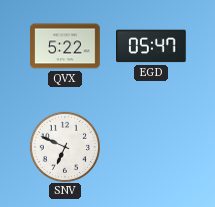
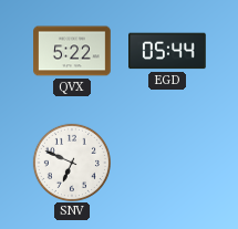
EGD: 05:47 -> 05:44
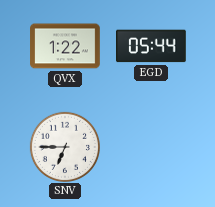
QVX: 5:22 -> 1:22
SNV: 6:49 -> 6:45
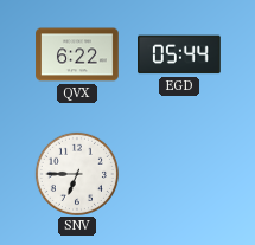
QVX: 1:22 -> 6:22
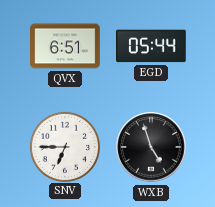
QVX: 6:22 -> 6:51
WXB: none -> 4:57
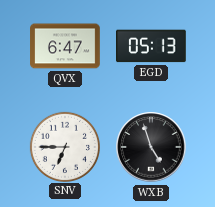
QVX: 6:51 -> 6:47
EGD: 05:44 -> 05:13
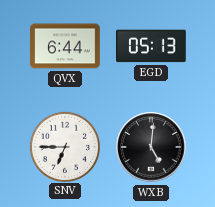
QVX: 6:47 -> 6:44
WXB: 4:57 -> 5:01
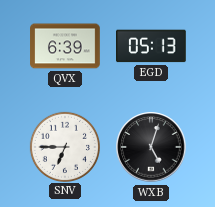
QVX: 6:44 -> 6:39
WXB: 5:01 -> 5:03
